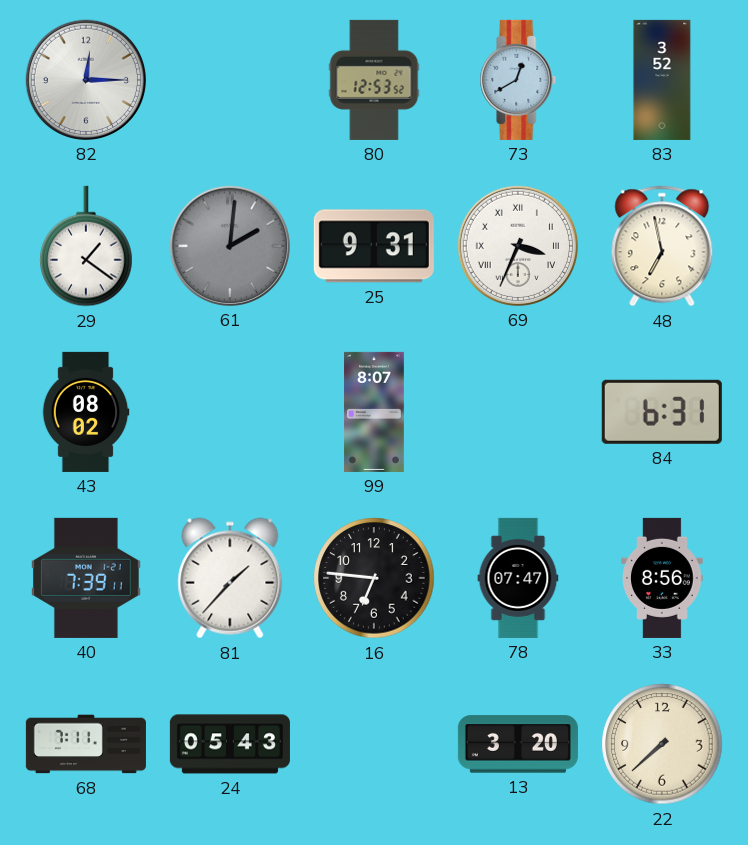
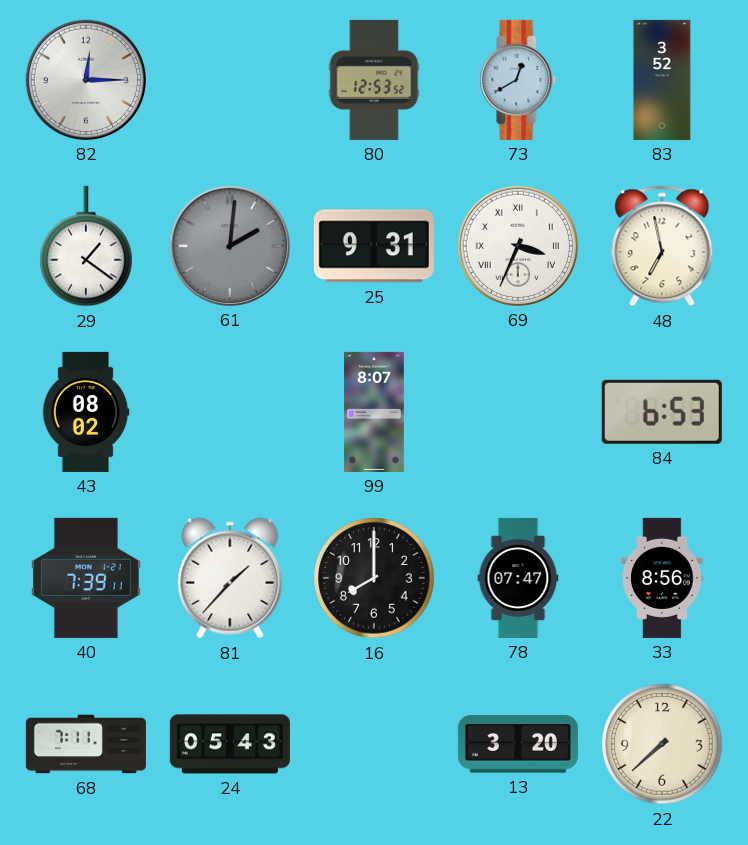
84: 6:31 -> 6:53
16: 6:46 -> 8:00
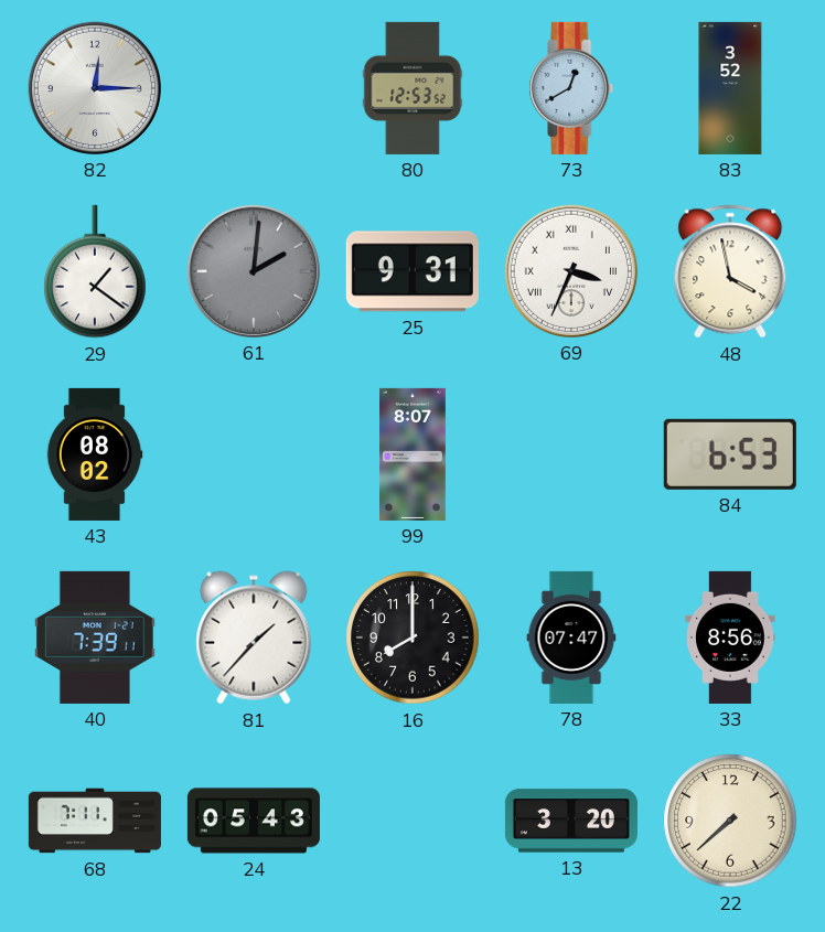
48: 6:58 -> 3:58
